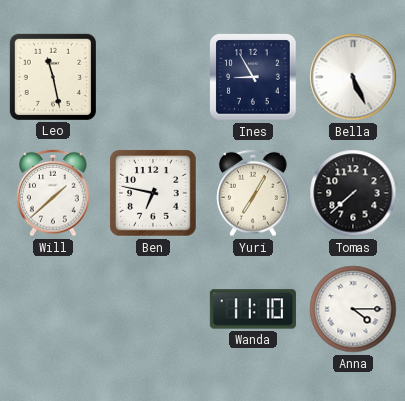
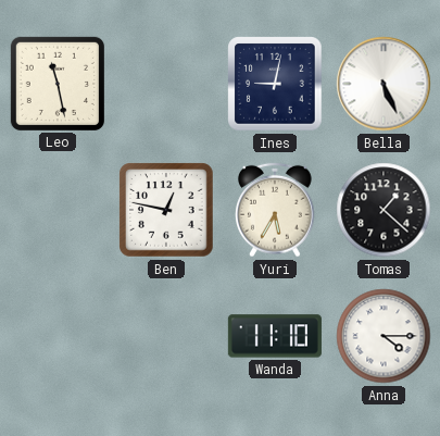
Ines: 8:55 -> 9:02
Will: 1:38 -> none
Ben: 6:47 -> 12:47
Yuri: 7:05 -> 5:35
Tomas: 7:38 -> 1:22
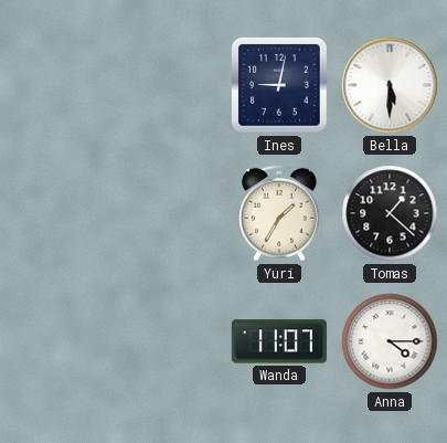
Leo: 11:28 -> none
Bella: 5:26 -> 5:30
Ben: 12:47 -> none
Yuri: 5:35 -> 1:35
Wanda: 11:10 -> 11:07
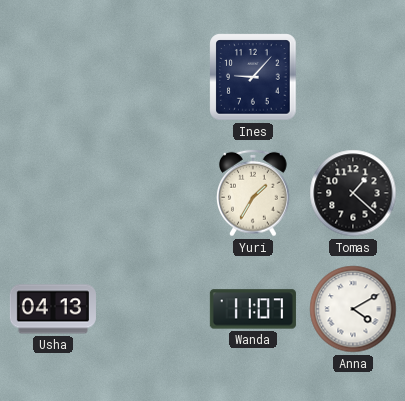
Ines: 9:02 -> 9:07
Bella: 5:30 -> none
Usha: none -> 04:13
Anna: 4:15 -> 4:10
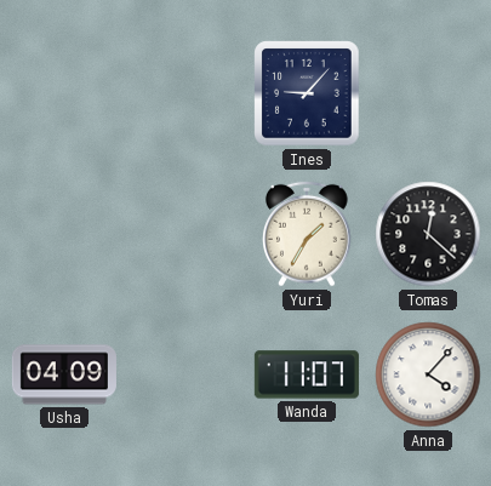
Tomas: 1:22 -> 12:22
Usha: 04:13 -> 04:09
Anna: 4:10 -> 4:07
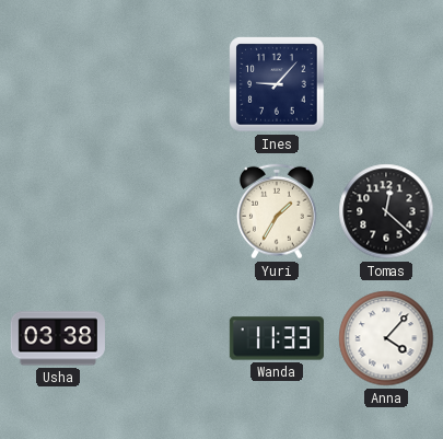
Usha: 04:09 -> 03:38
Wanda: 11:07 -> 11:33
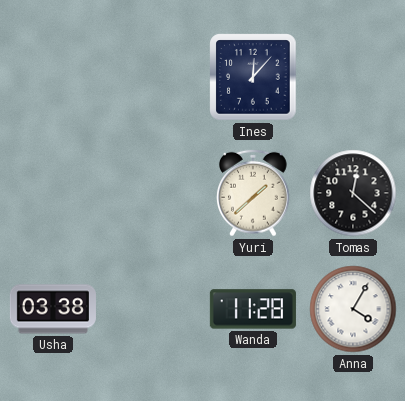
Ines: 9:07 -> 12:07
Yuri: 1:35 -> 1:38
Wanda: 11:33 -> 11:28
Anna: 4:07 -> 4:05
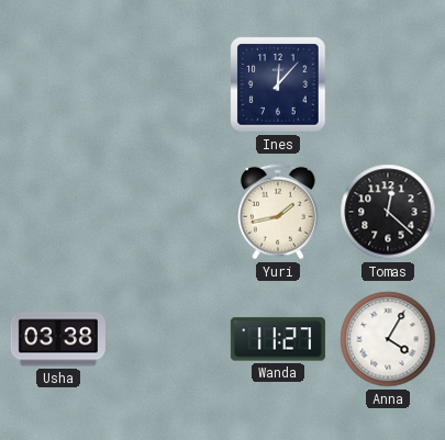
Yuri: 1:38 -> 1:43
Wanda: 11:28 -> 11:27
